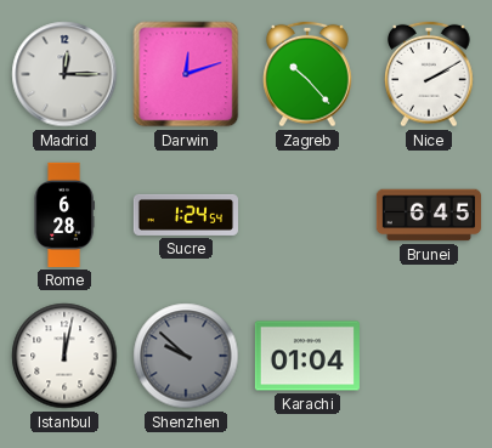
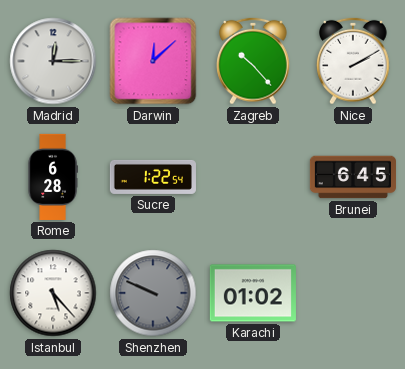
Darwin: 12:12 -> 12:08
Sucre: 1:24 -> 1:22
Istanbul: 12:02 -> 5:23
Shenzhen: 9:52 -> 9:49
Karachi: 01:04 -> 01:02
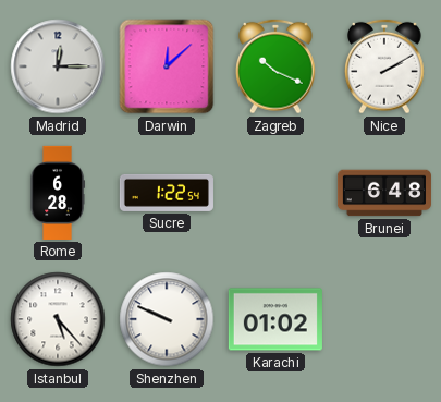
Zagreb: 10:23 -> 10:19
Brunei: 6:45 -> 6:48
Shenzhen dial: grey -> white
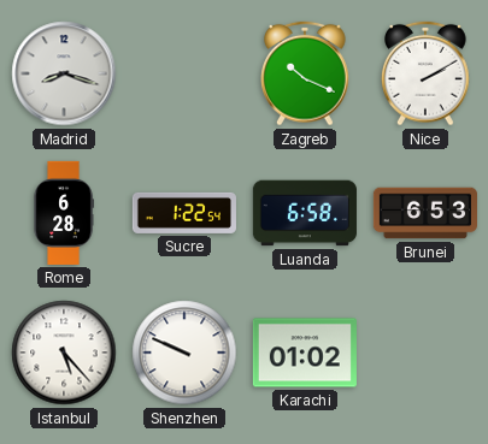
Madrid: 12:15 -> 8:18
Darwin: 12:08 -> none
Luanda: none -> 6:58
Brunei: 6:48 -> 6:53
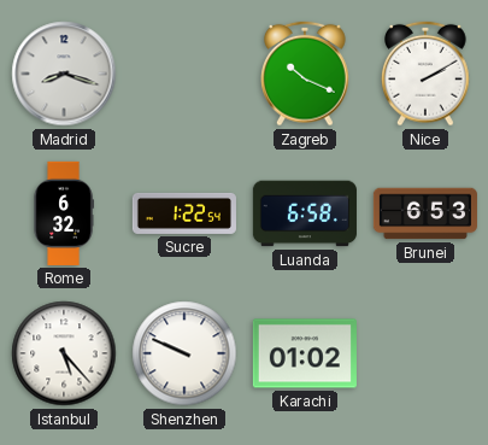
Rome: 6:28 -> 6:32
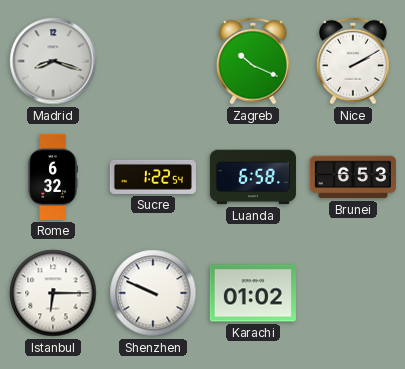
Istanbul: 5:23 -> 6:15
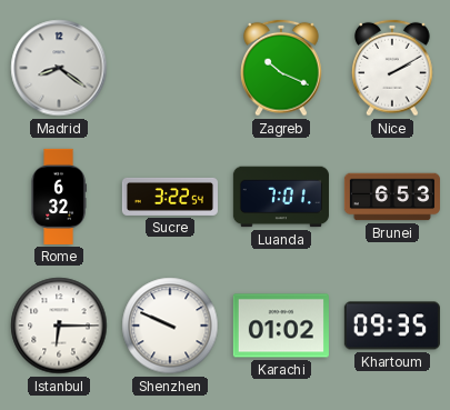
Madrid: 8:18 -> 8:21
Sucre: 1:22 -> 3:22
Luanda: 6:58 -> 7:01
Khartoum: none -> 09:35
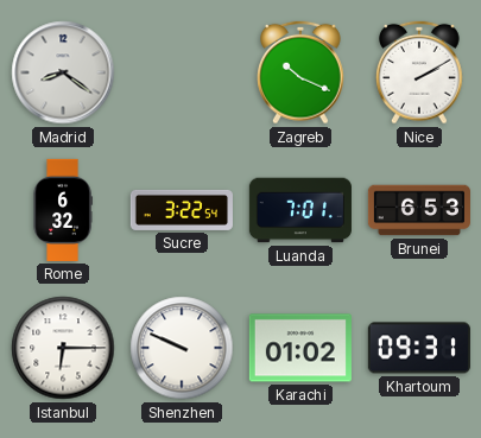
Khartoum: 09:35 -> 09:31
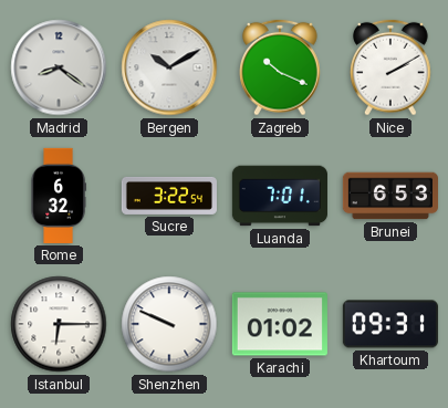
Bergen: none -> 10:10
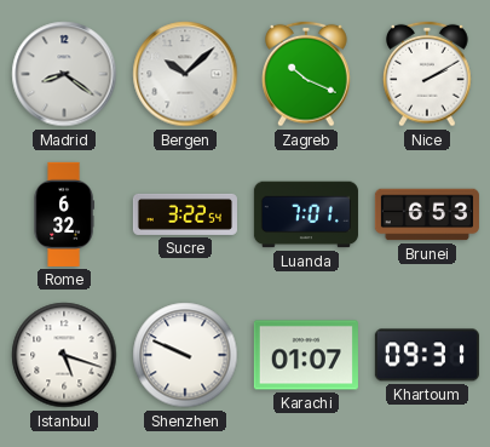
Bergen: 10:10 -> 10:08
Istanbul: 6:15 -> 5:18
Karachi: 01:02 -> 01:07
